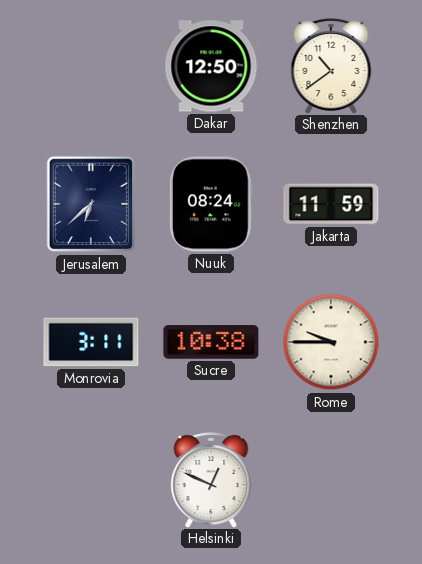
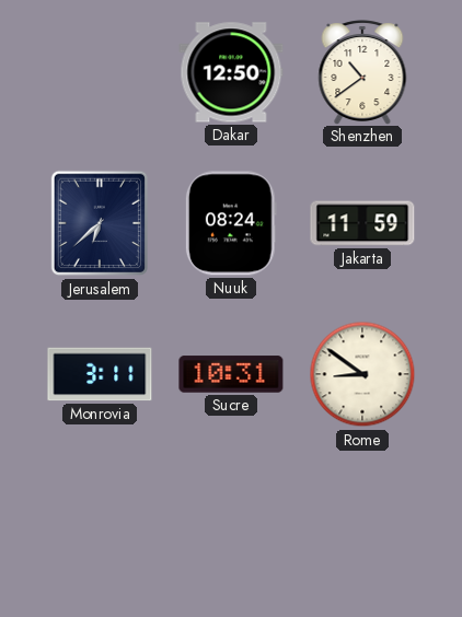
Sucre: 10:38 -> 10:31
Rome: 9:45 -> 8:51
Helsinki: 12:49 -> none
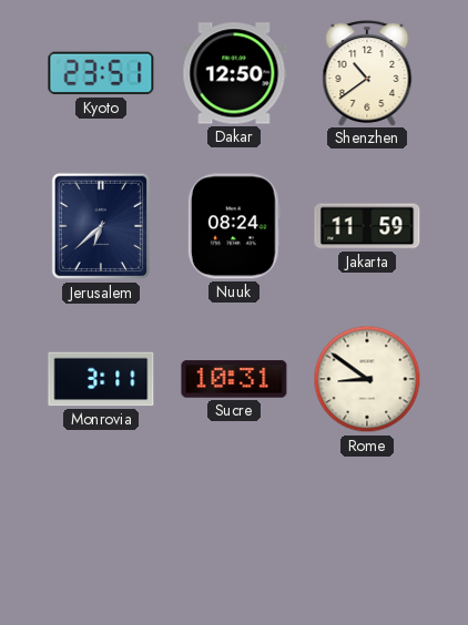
Kyoto: none -> 23:51
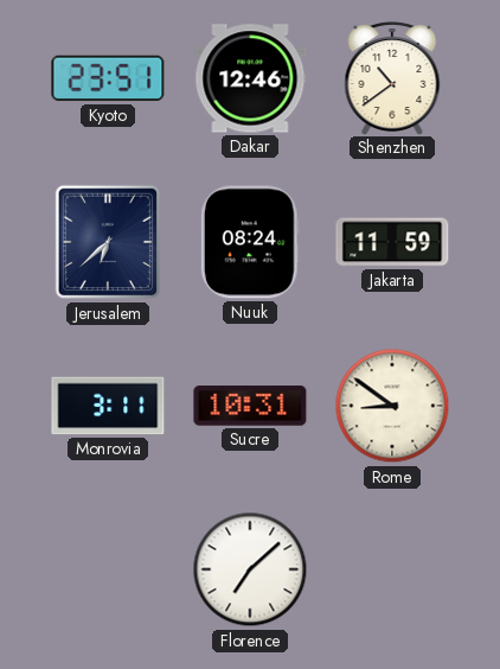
Dakar: 12:50 -> 12:46
Florence: none -> 7:08
